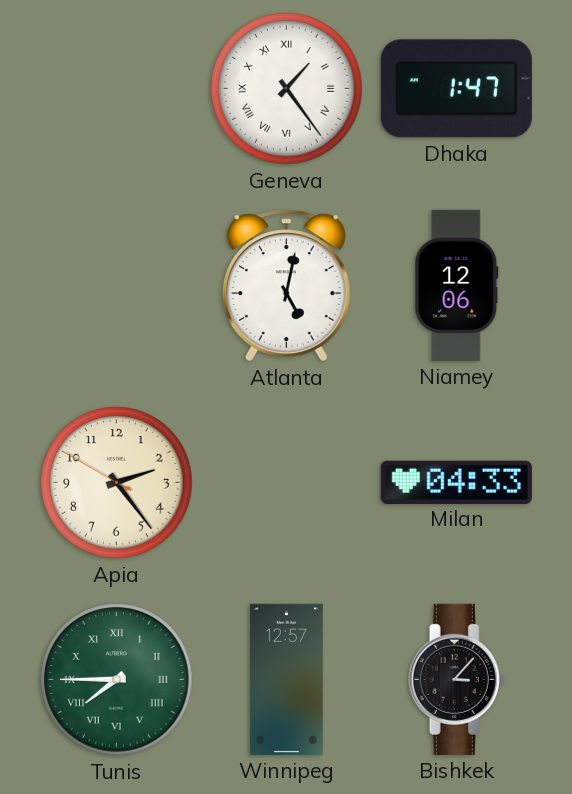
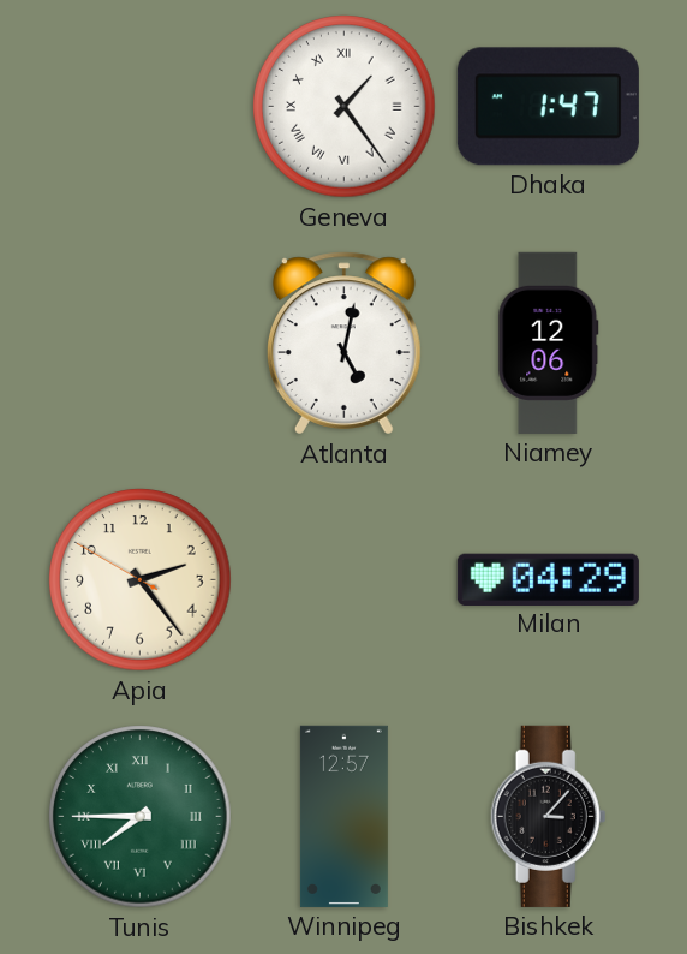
Milan: 04:33 -> 04:29
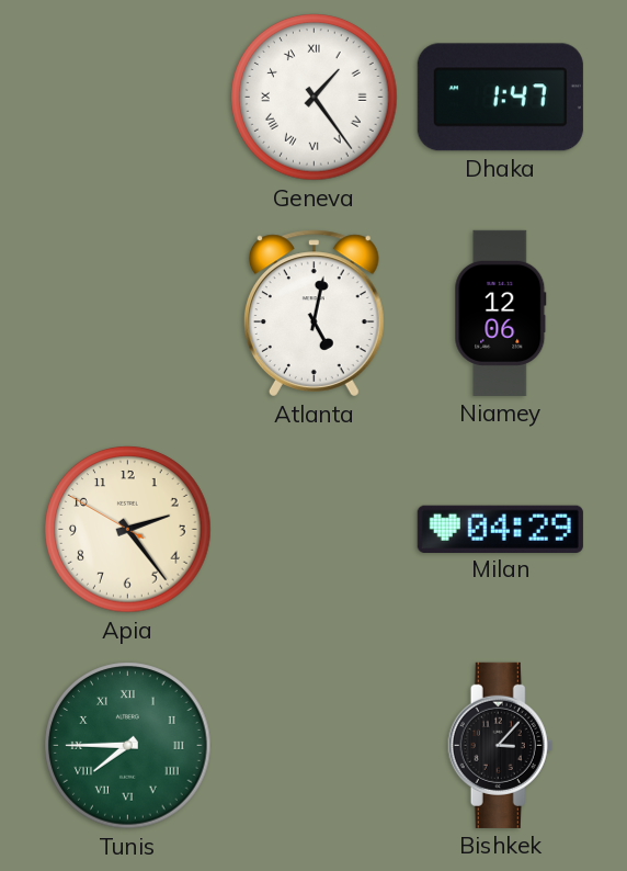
Winnipeg: 12:57 -> none
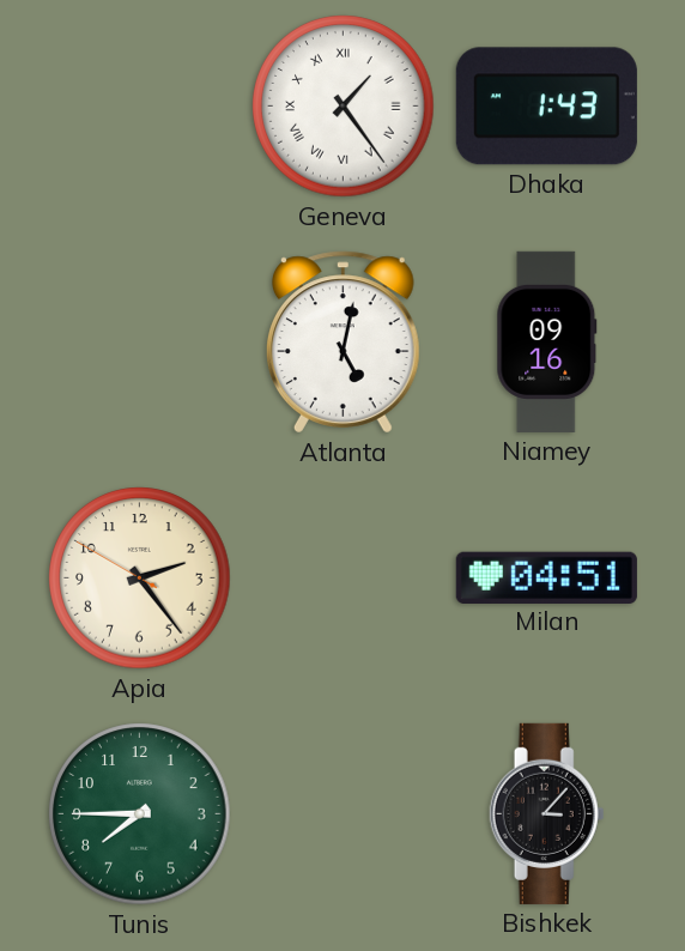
Dhaka: 1:47 -> 1:43
Niamey: 12:06 -> 09:16
Milan: 04:29 -> 04:51
Tunis numerals: Roman -> Arabic
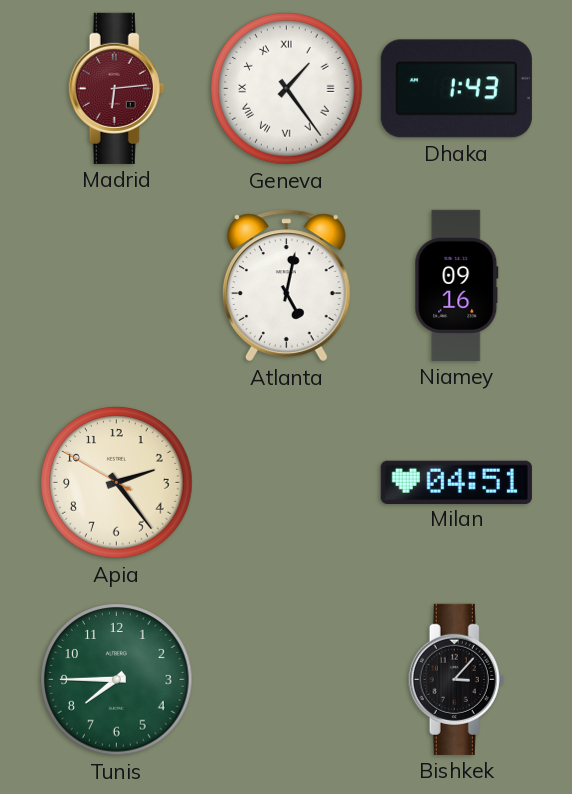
Madrid: none -> 6:14
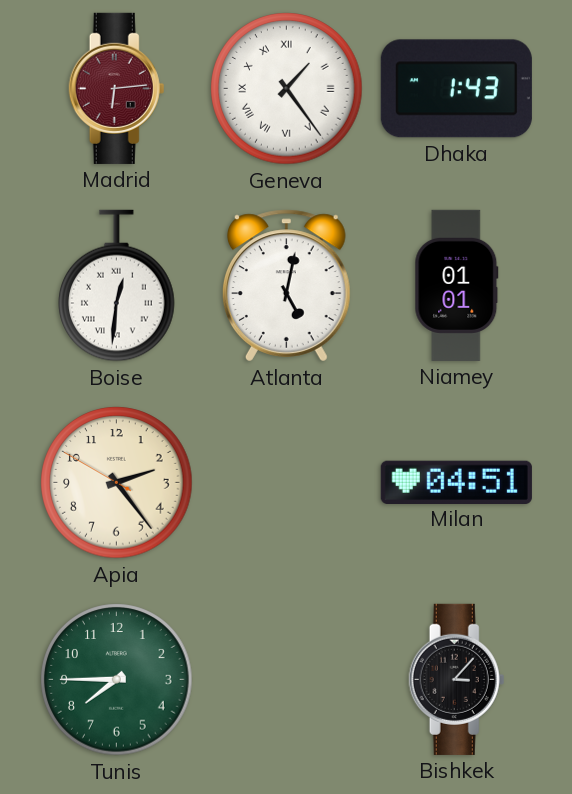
Boise: none -> 12:31
Niamey: 09:16 -> 01:01
